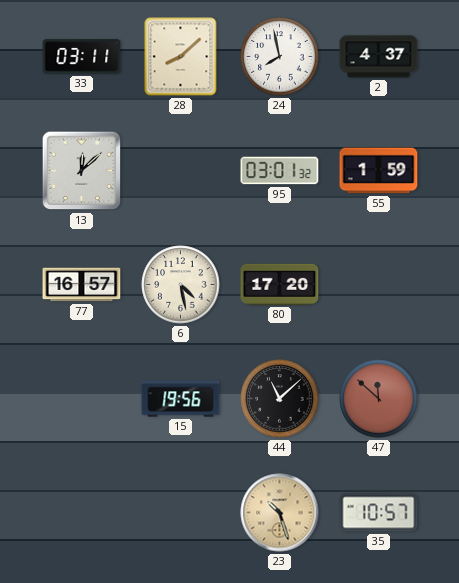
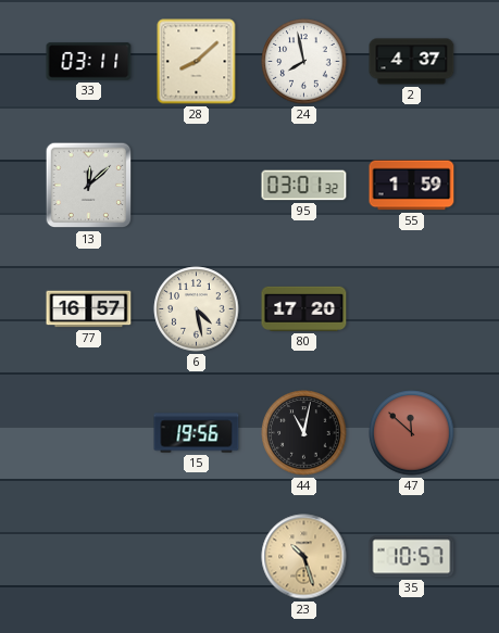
44: 11:08 -> 11:02
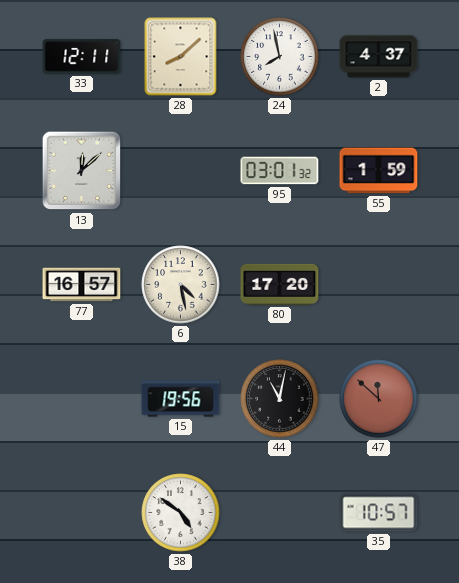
33: 03:11 -> 12:11
38: none -> 4:51
23: 10:27 -> none
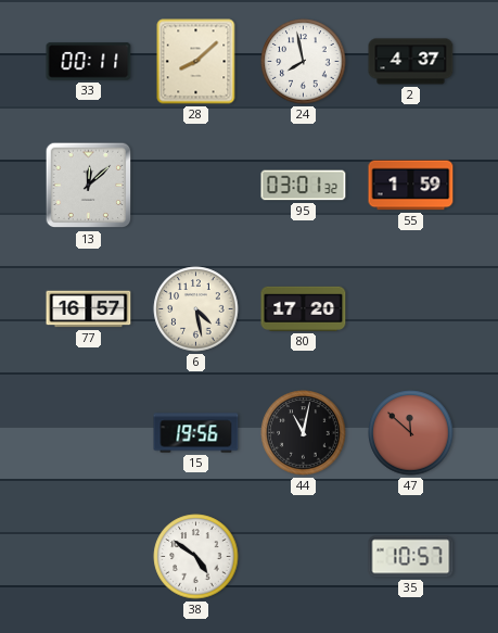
33: 12:11 -> 00:11
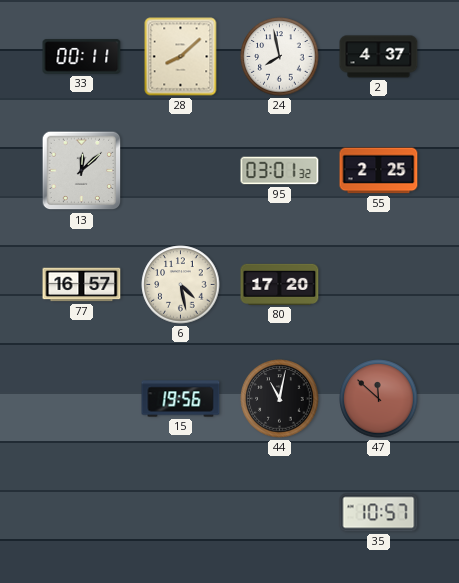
55: 1:59 -> 2:25
38: 4:51 -> none
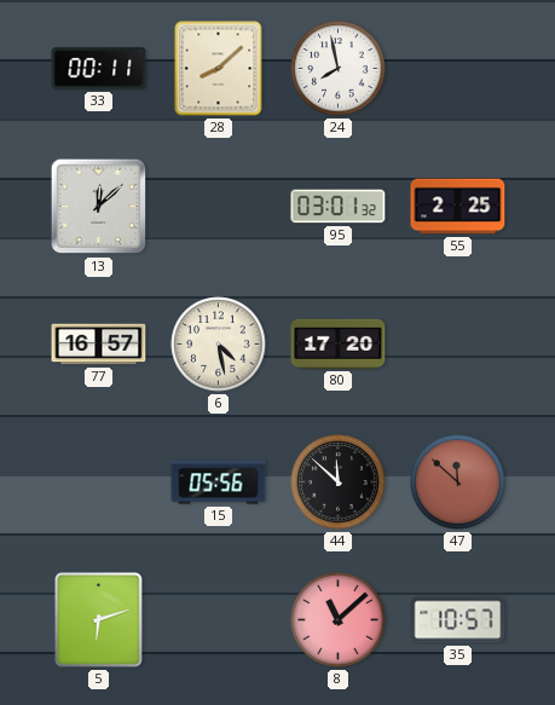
2: 4:37 -> none
15: 19:56 -> 05:56
44: 11:02 -> 11:52
5: none -> 6:12
8: none -> 11:08
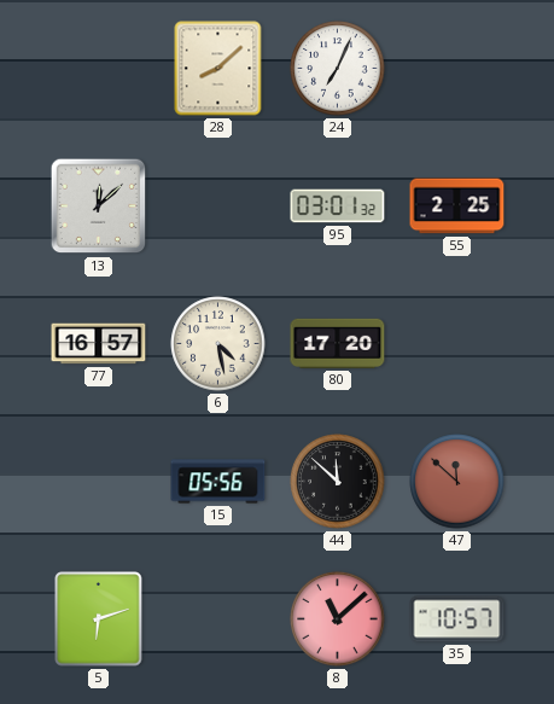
33: 00:11 -> none
24: 7:58 -> 7:04
